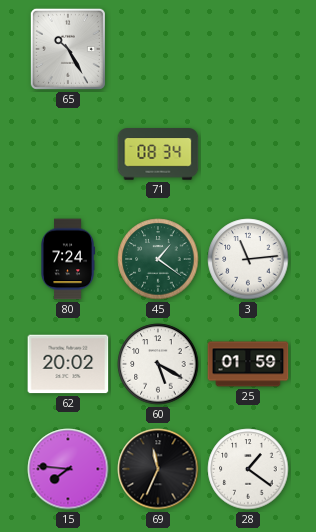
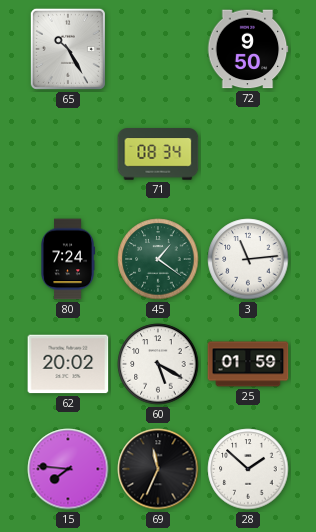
72: none -> 9:50
28: 1:21 -> 1:52
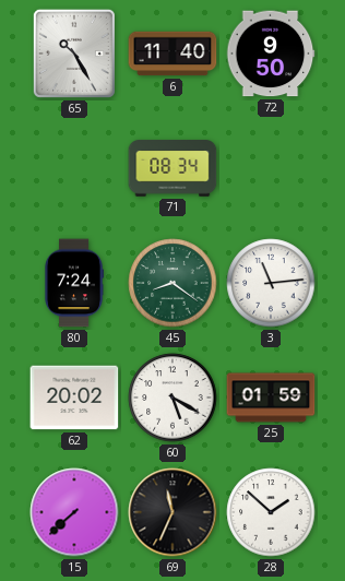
6: none -> 11:40
45: 1:21 -> 8:21
15: 7:46 -> 7:38
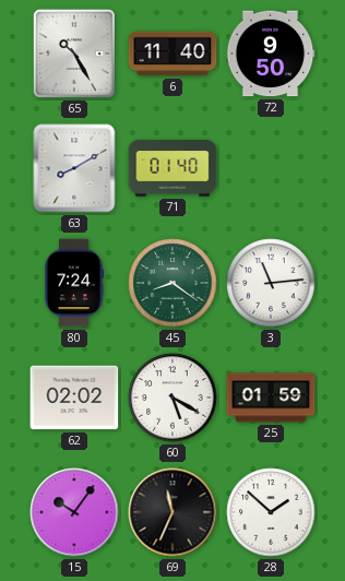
63: none -> 8:10
71: 08:34 -> 01:40
62: 20:02 -> 02:02
15: 7:38 -> 10:06
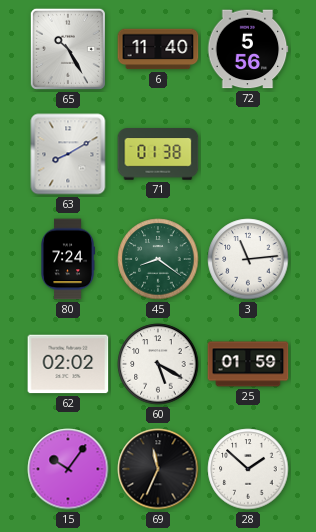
72: 9:50 -> 5:56
71: 01:40 -> 01:38
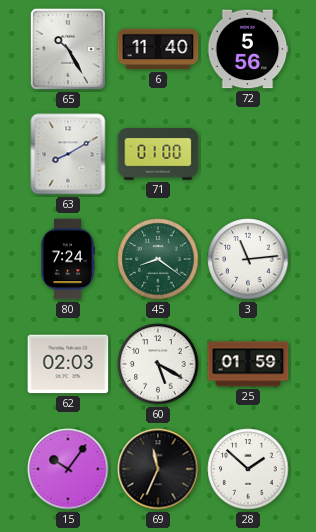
71: 01:38 -> 01:00
62: 02:02 -> 02:03
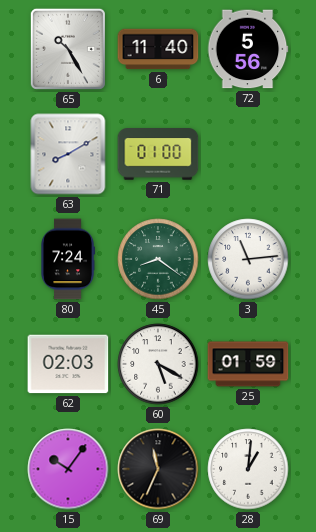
28: 1:52 -> 1:01
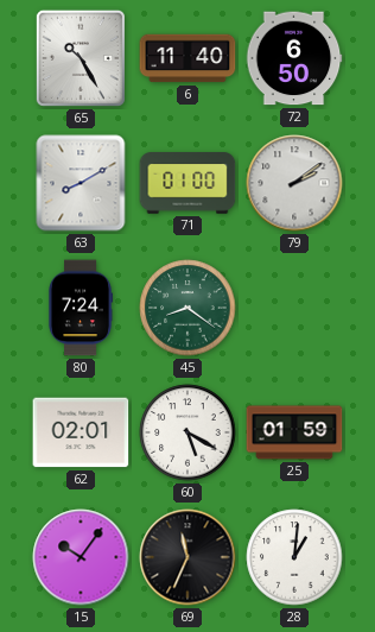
72: 5:56 -> 6:50
79: none -> 2:09
3: 11:14 -> none
62: 02:03 -> 02:01
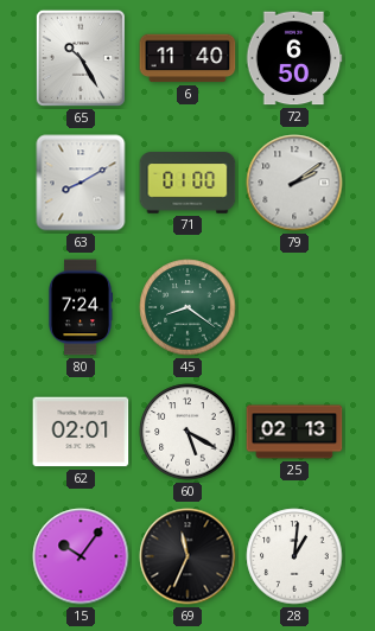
25: 01:59 -> 02:13
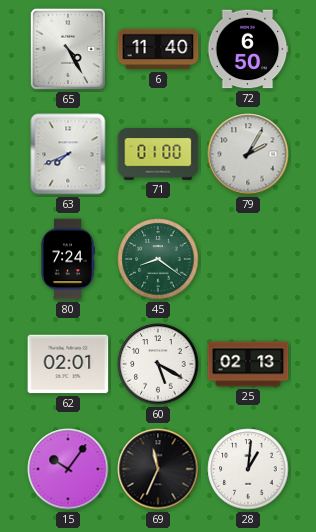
65: 10:25 -> 4:25
63: 8:10 -> 7:41
79: 2:09 -> 2:05
